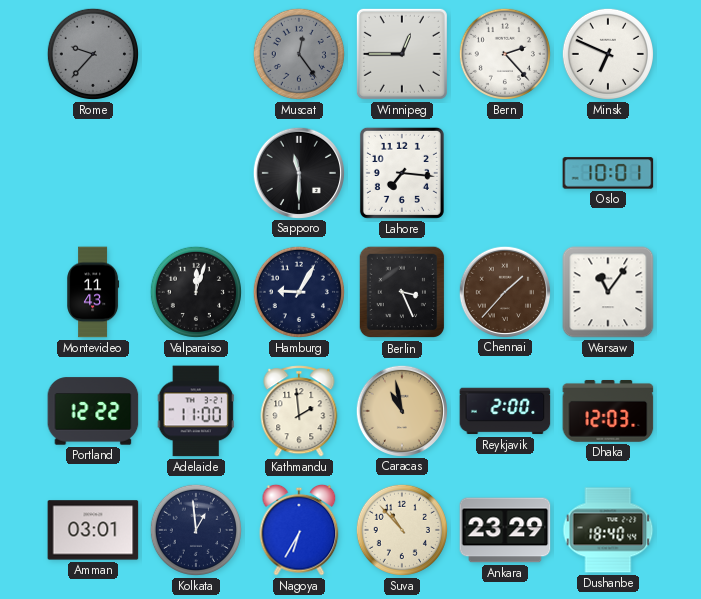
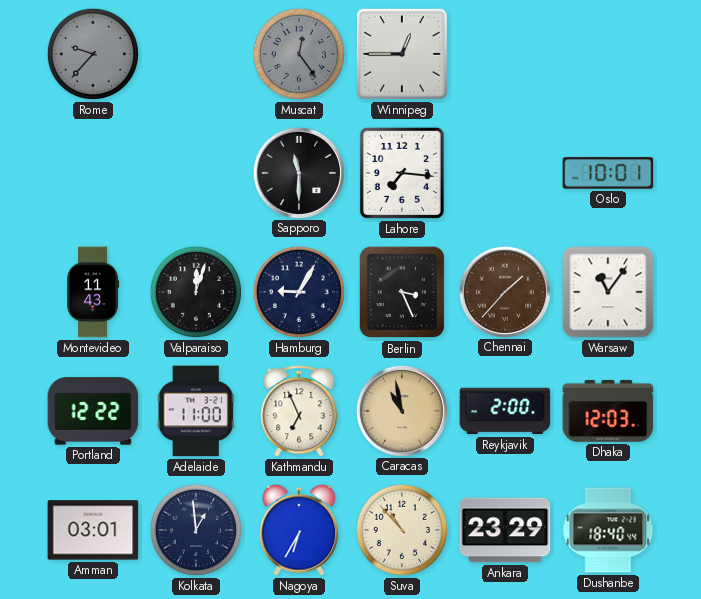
Bern: 2:23 -> none
Minsk: 6:49 -> none
Kathmandu: 1:59 -> 6:56
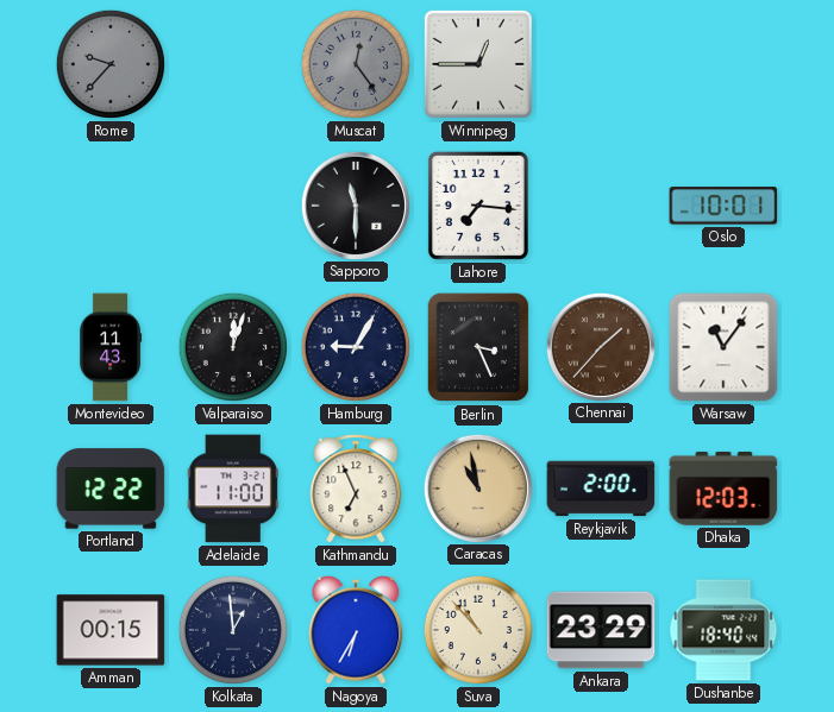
Amman: 03:01 -> 00:15
